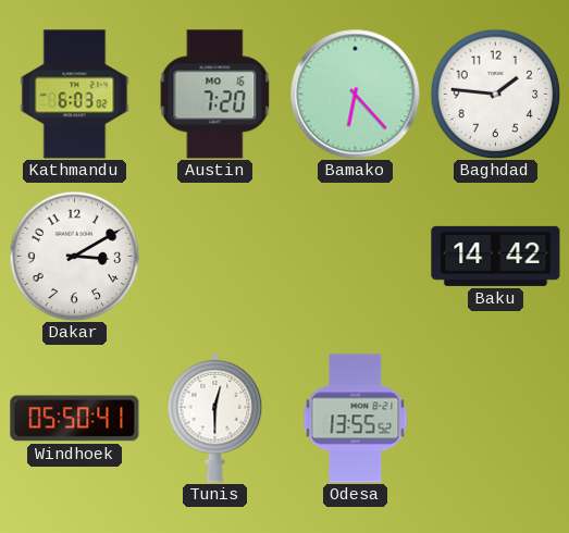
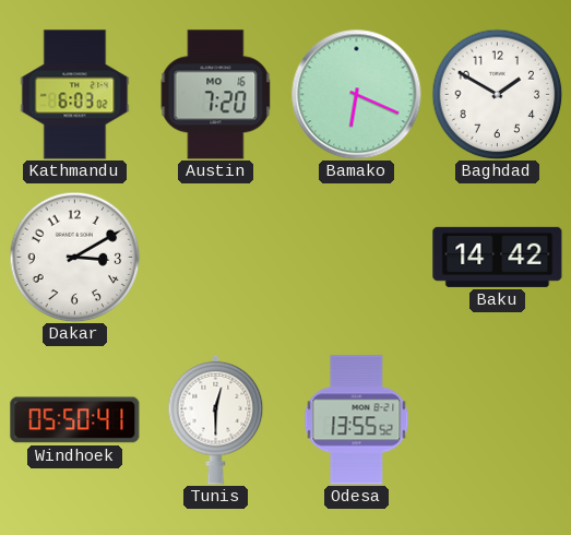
Bamako: 6:23 -> 6:19
Baghdad: 1:46 -> 1:50
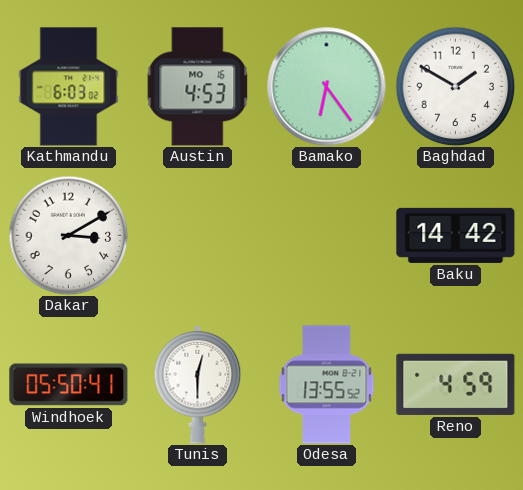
Austin: 7:20 -> 4:53
Bamako: 6:19 -> 6:24
Reno: none -> 4:59
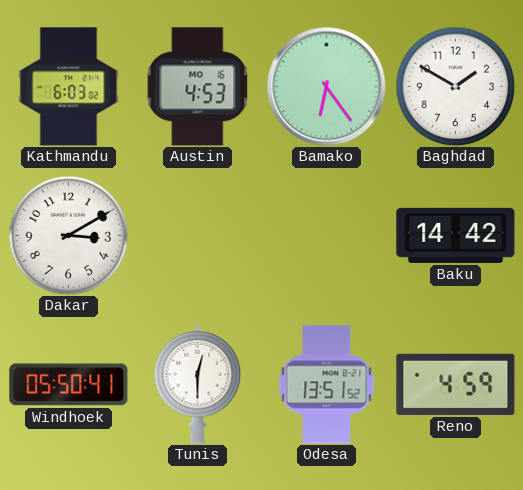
Odesa: 13:55 -> 13:51
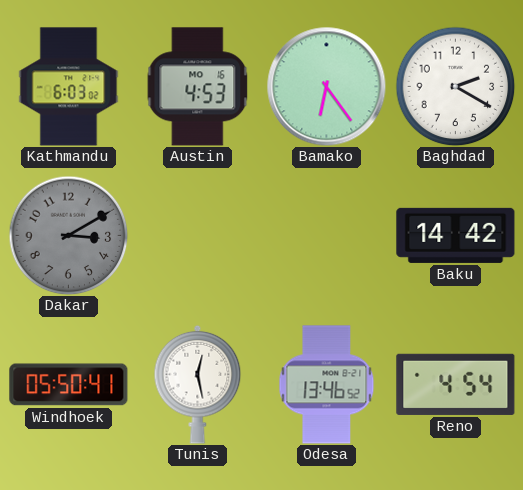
Baghdad: 1:50 -> 2:20
Dakar dial: white -> grey
Tunis: 12:30 -> 12:28
Odesa: 13:51 -> 13:46
Reno: 4:59 -> 4:54
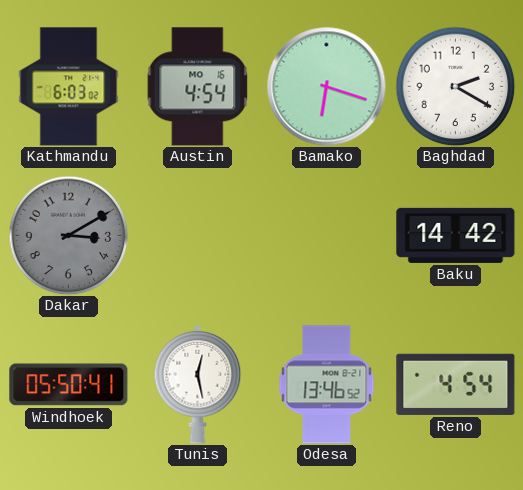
Austin: 4:53 -> 4:54
Bamako: 6:24 -> 6:18
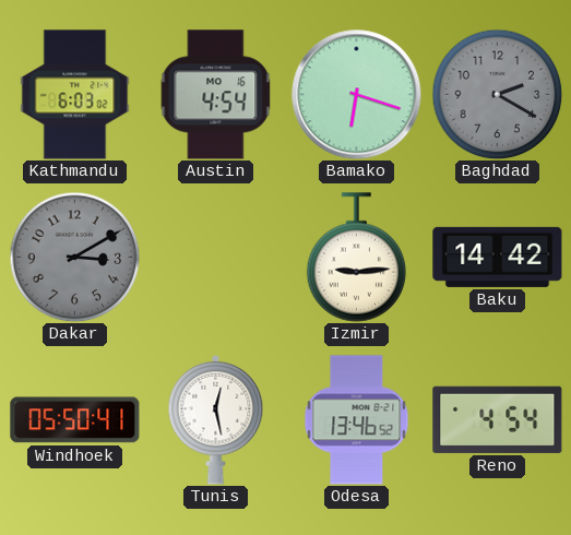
Baghdad dial: white -> grey
Izmir: none -> 9:14
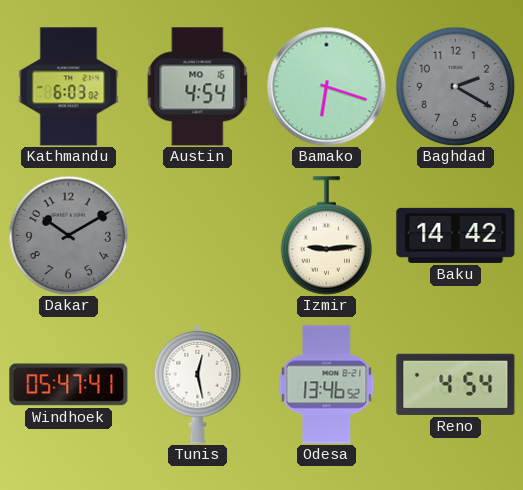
Dakar: 3:10 -> 10:10
Windhoek: 05:50 -> 05:47
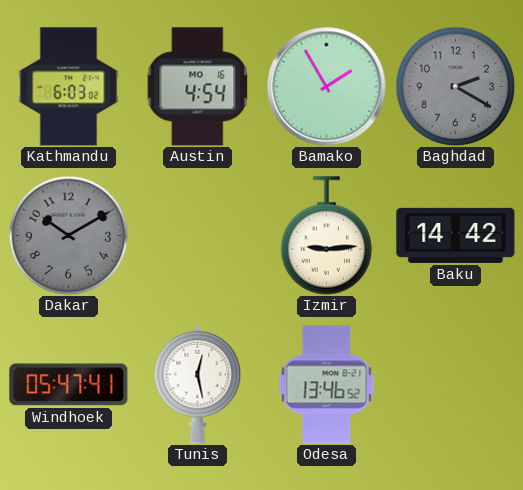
Bamako: 6:18 -> 1:55
Reno: 4:54 -> none
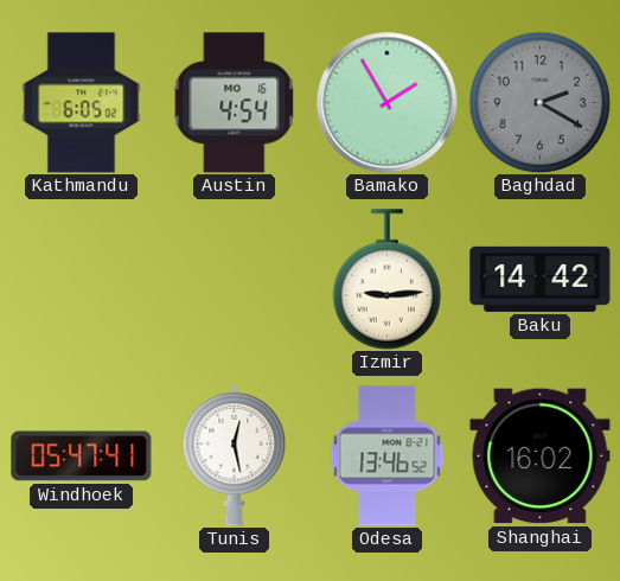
Kathmandu: 6:03 -> 6:05
Dakar: 10:10 -> none
Shanghai: none -> 16:02
